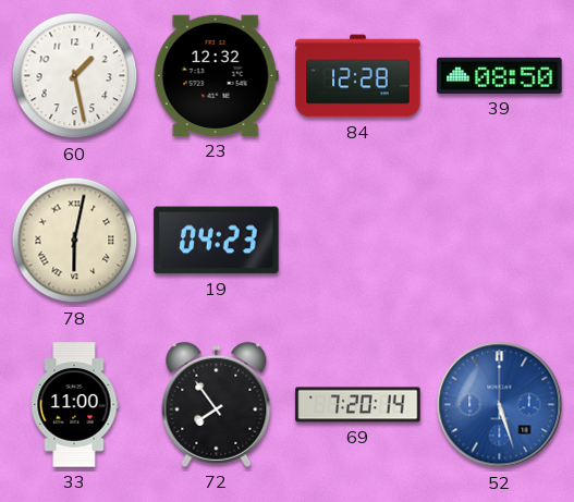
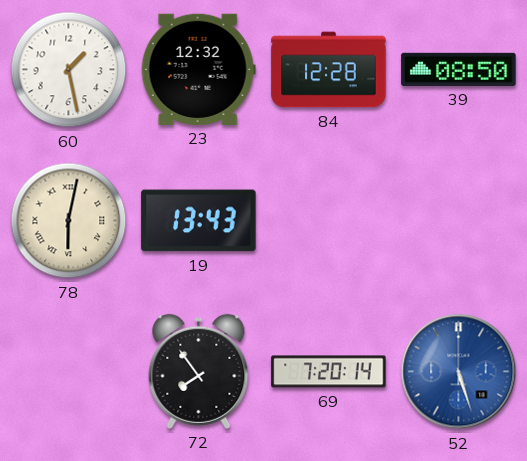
19: 04:23 -> 13:43
33: 11:00 -> none
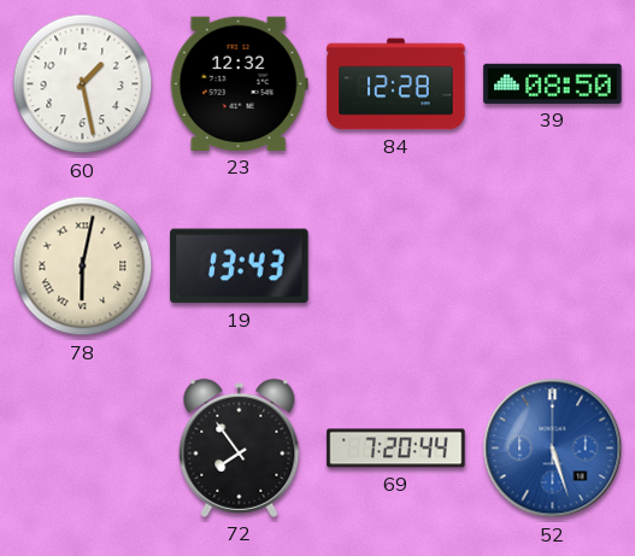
69: 7:20:14 -> 7:20:44
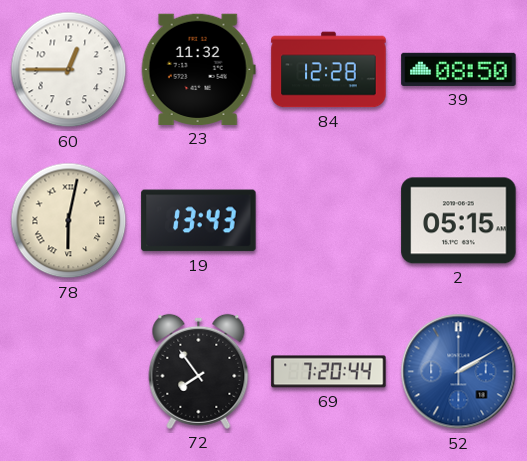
60: 1:28 -> 12:45
23: 12:32 -> 11:32
2: none -> 05:15
52: 5:27 -> 2:10
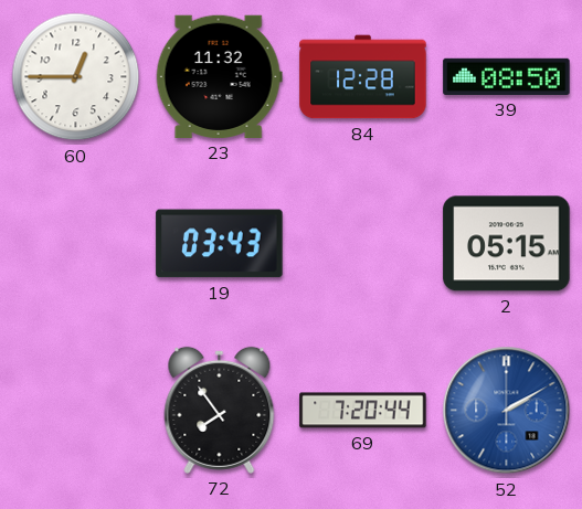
78: 6:02 -> none
19: 13:43 -> 03:43
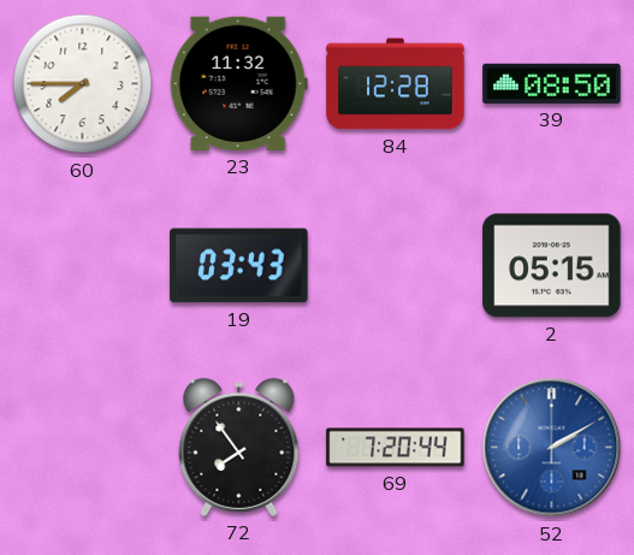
60: 12:45 -> 7:45
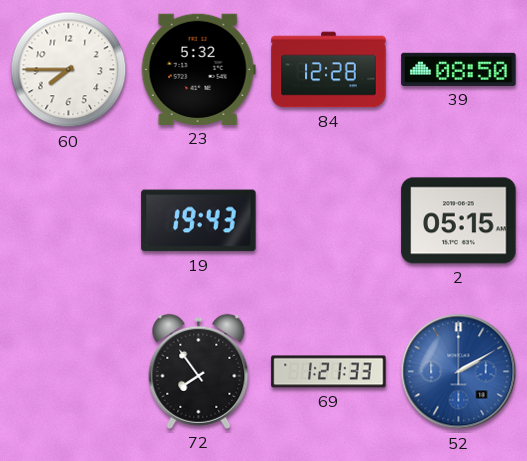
23: 11:32 -> 5:32
19: 03:43 -> 19:43
69: 7:20 -> 1:21
